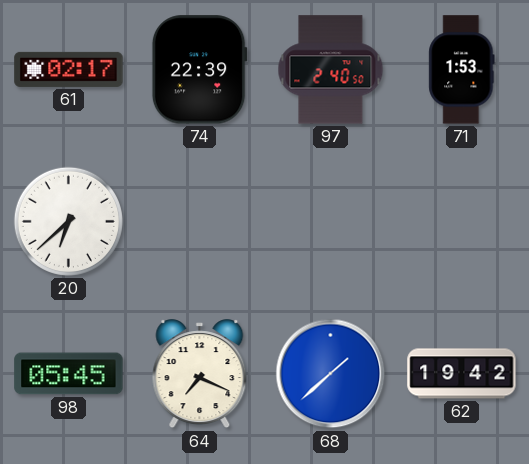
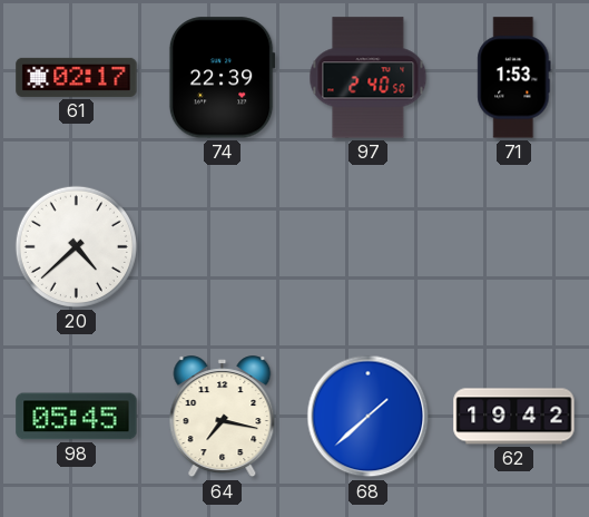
20: 6:38 -> 4:38
64: 7:19 -> 7:17
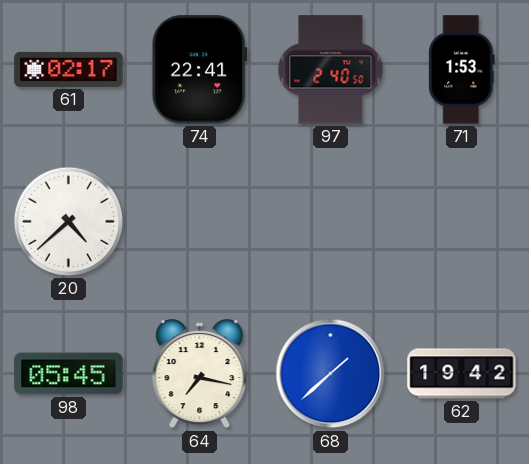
74: 22:39 -> 22:41
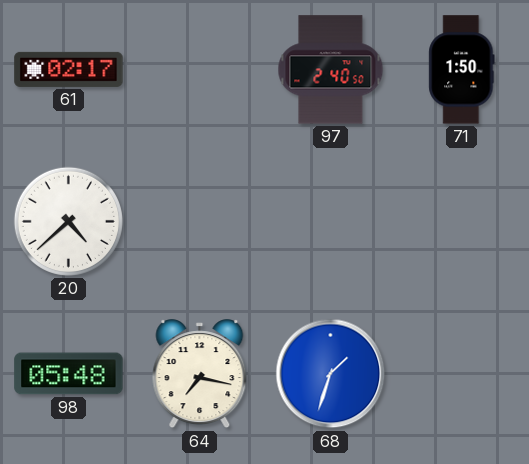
74: 22:41 -> none
71: 1:53 -> 1:50
98: 05:45 -> 05:48
68: 1:38 -> 1:33
62: 19:42 -> none
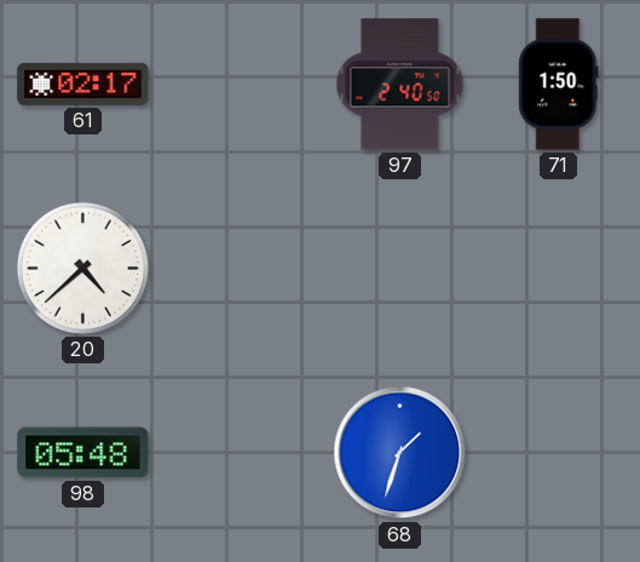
64: 7:17 -> none
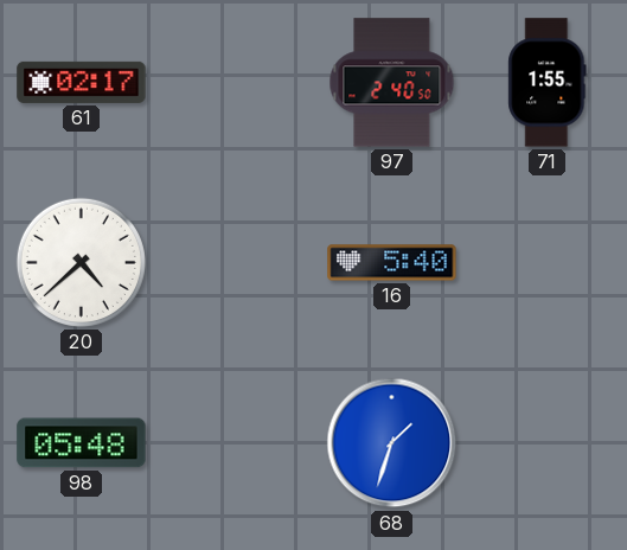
71: 1:50 -> 1:55
16: none -> 5:40
